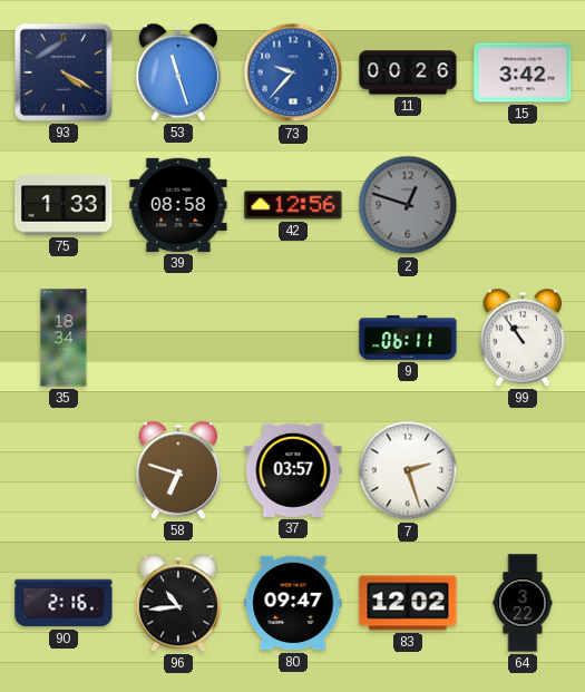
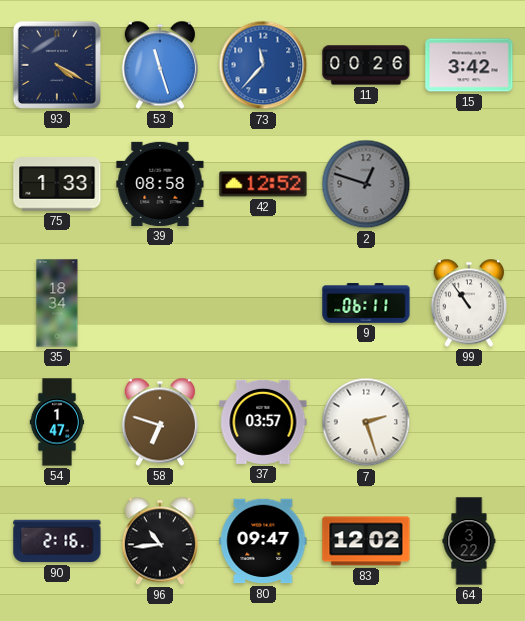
73: 9:37 -> 11:37
42: 12:56 -> 12:52
54: none -> 1:47
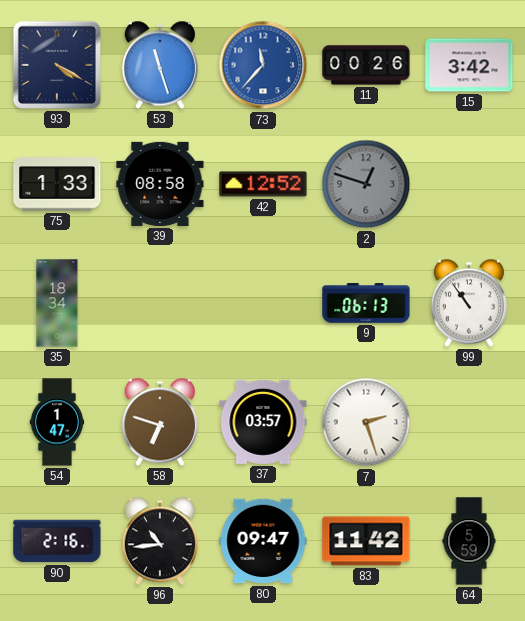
9: 06:11 -> 06:13
83: 12:02 -> 11:42
64: 3:22 -> 5:59
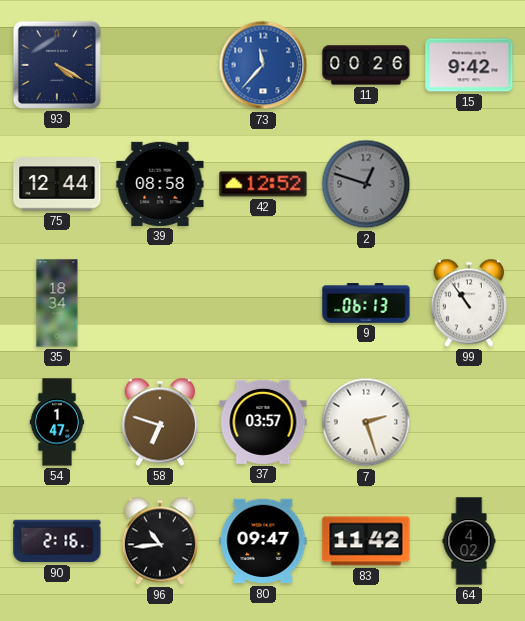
53: 11:27 -> none
15: 3:42 -> 9:42
75: 1:33 -> 12:44
64: 5:59 -> 4:02
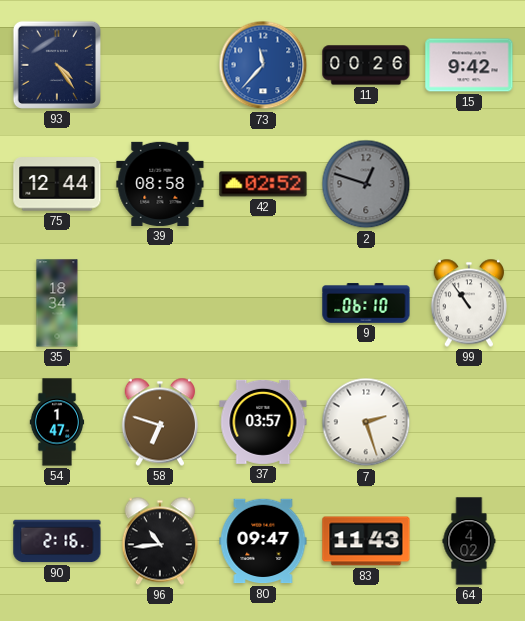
93: 4:20 -> 4:24
42: 12:52 -> 02:52
9: 06:13 -> 06:10
83: 11:42 -> 11:43
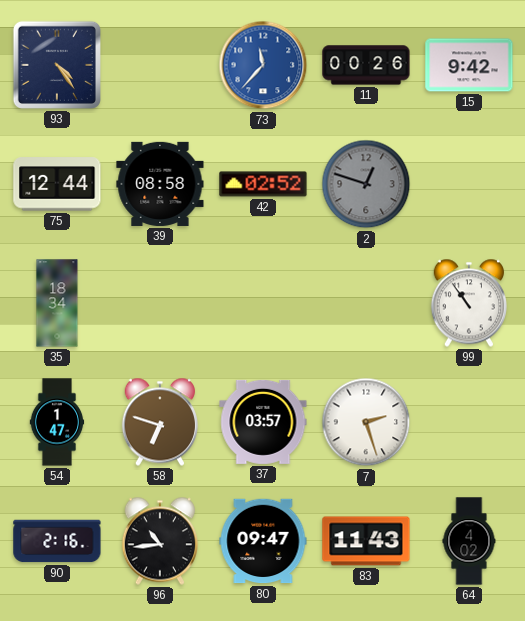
9: 06:10 -> none
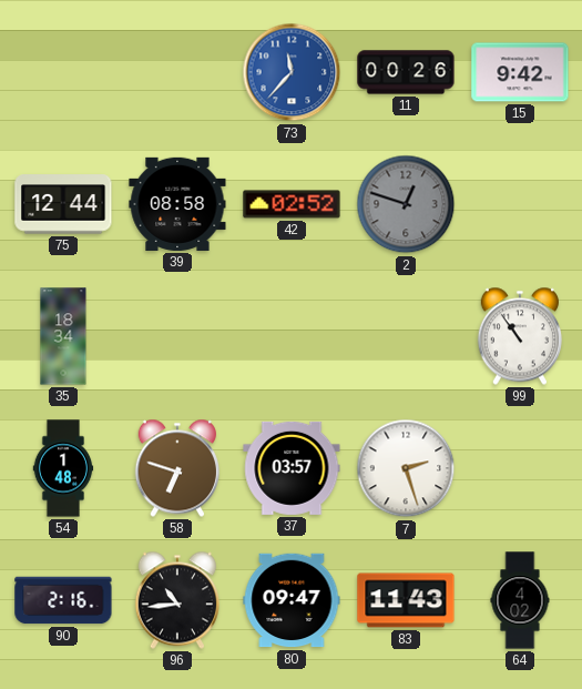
93: 4:24 -> none
54: 1:47 -> 1:48
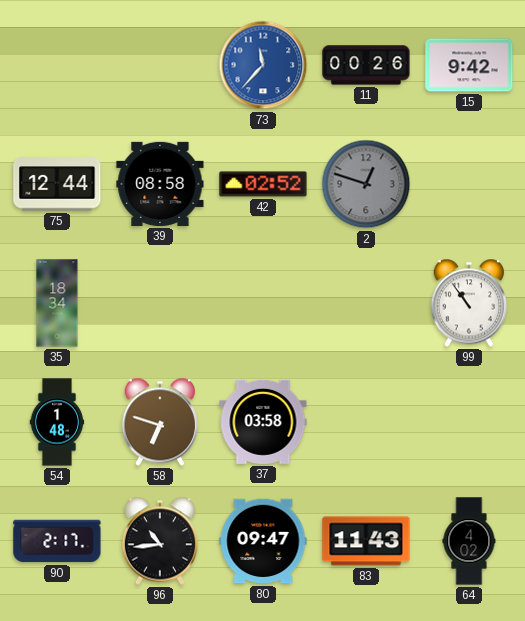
37: 03:57 -> 03:58
7: 2:27 -> none
90: 2:16 -> 2:17
